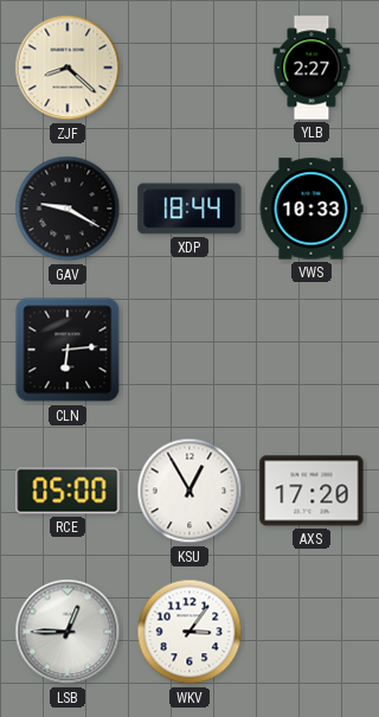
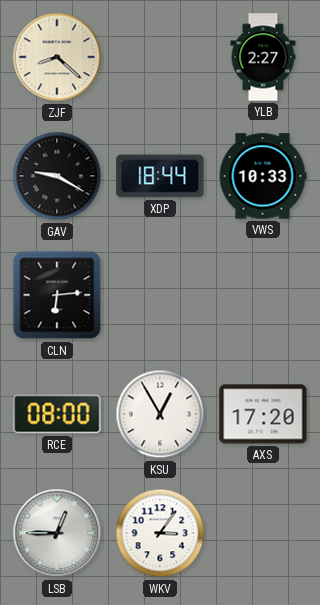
RCE: 05:00 -> 08:00
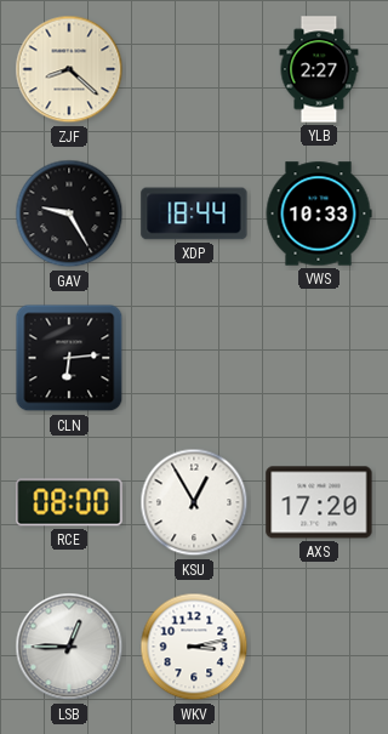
GAV: 9:20 -> 9:25
WKV: 3:06 -> 3:13
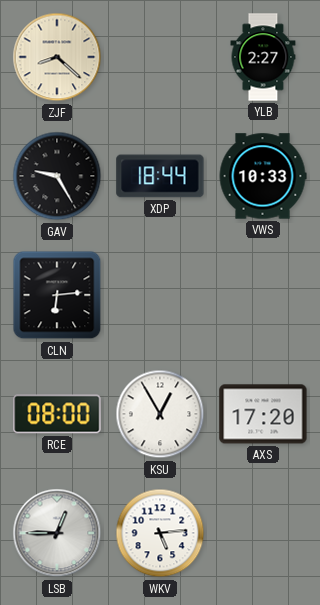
WKV: 3:13 -> 5:14
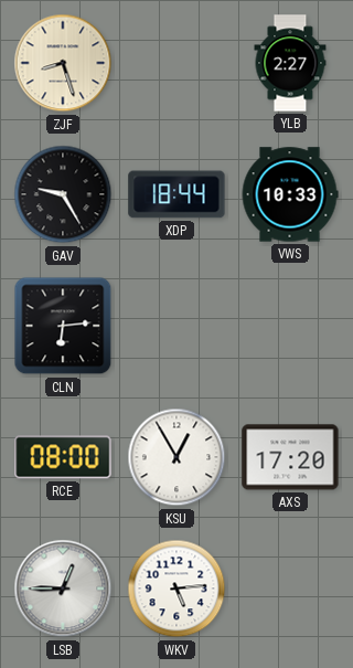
ZJF: 8:22 -> 8:27
